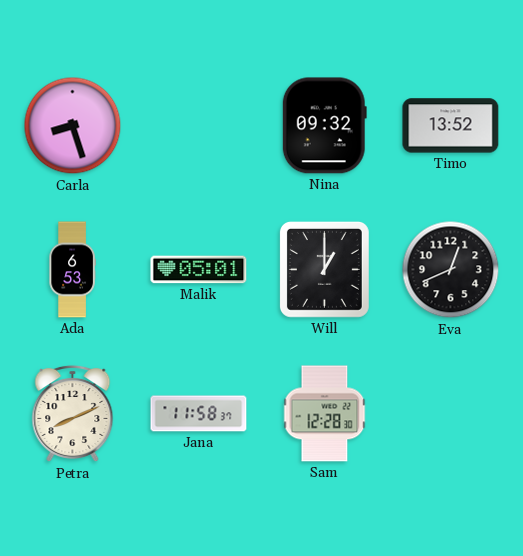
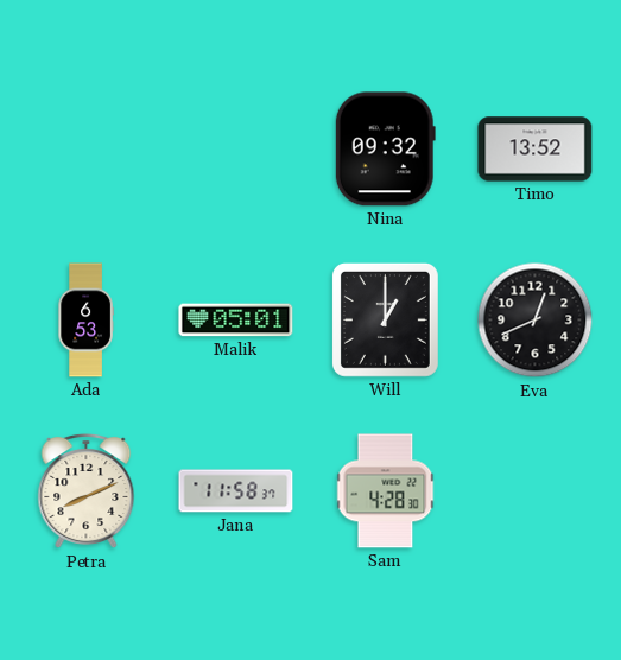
Carla: 8:27 -> none
Sam: 12:28 -> 4:28
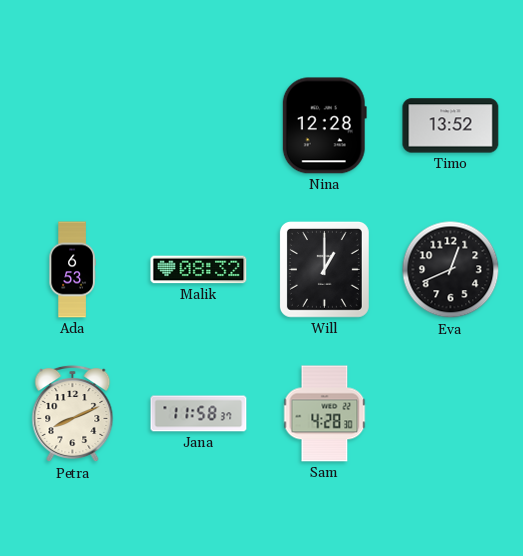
Nina: 09:32 -> 12:28
Malik: 05:01 -> 08:32
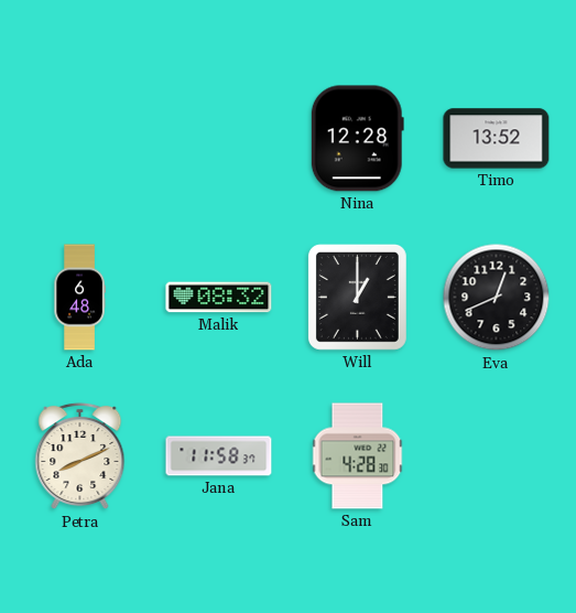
Ada: 6:53 -> 6:48
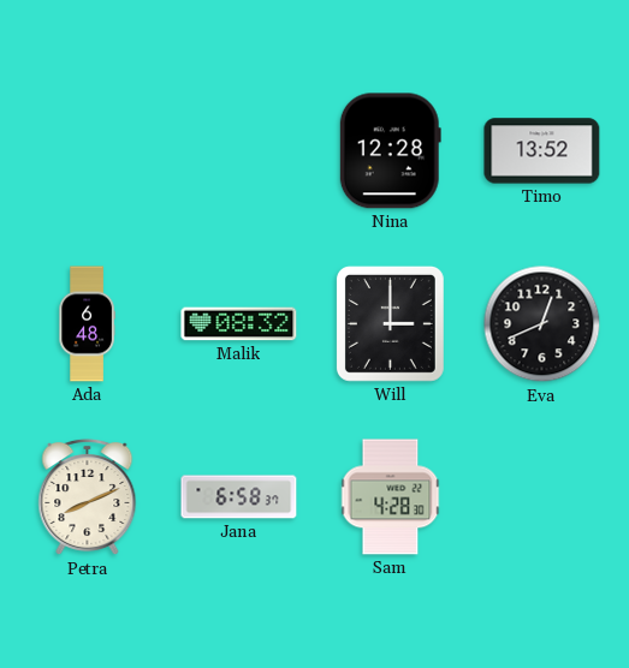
Will: 1:00 -> 3:00
Jana: 11:58 -> 6:58
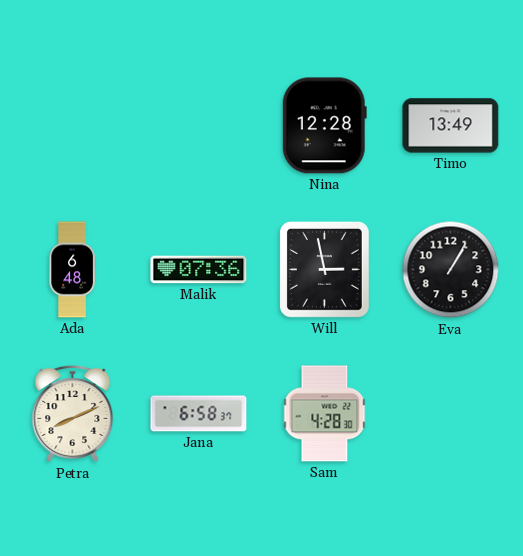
Timo: 13:52 -> 13:49
Malik: 08:32 -> 07:36
Will: 3:00 -> 2:58
Eva: 12:41 -> 1:05
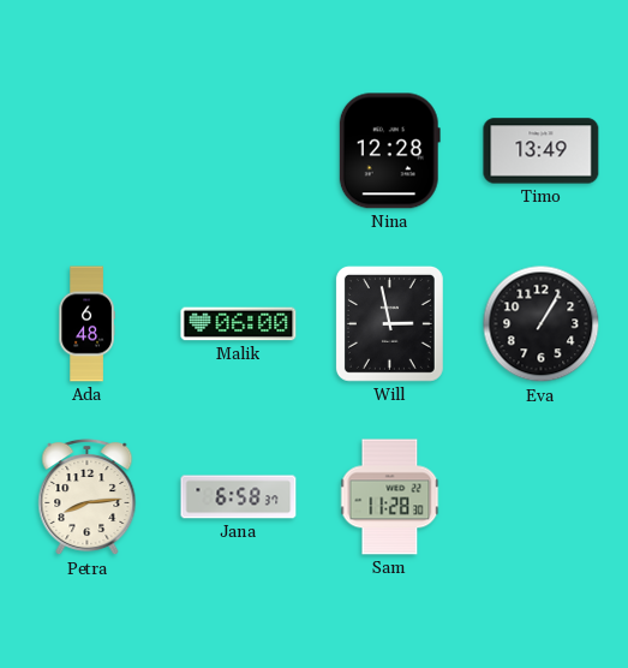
Malik: 07:36 -> 06:00
Petra: 8:11 -> 8:14
Sam: 4:28 -> 11:28
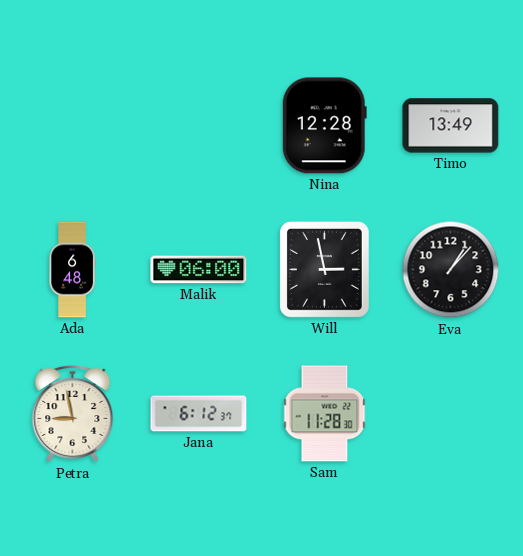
Eva: 1:05 -> 1:07
Petra: 8:14 -> 8:58
Jana: 6:58 -> 6:12
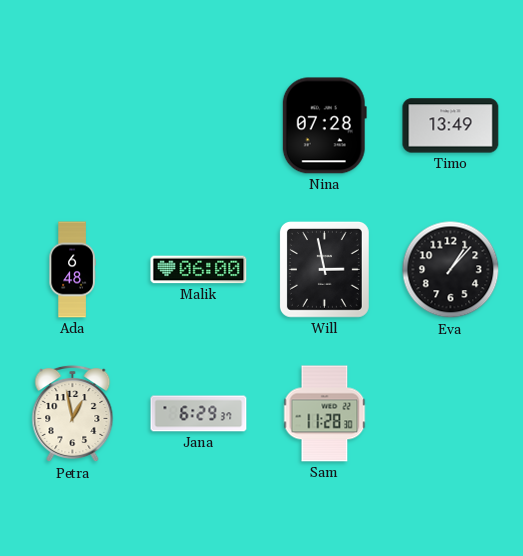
Nina: 12:28 -> 07:28
Petra: 8:58 -> 12:58
Jana: 6:12 -> 6:29
